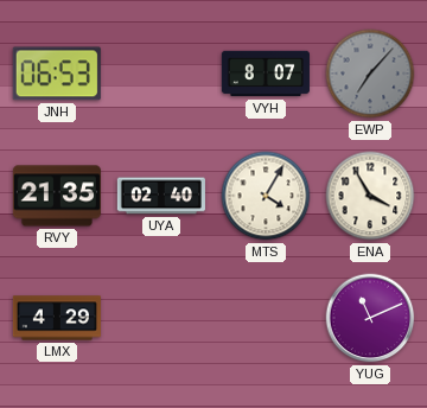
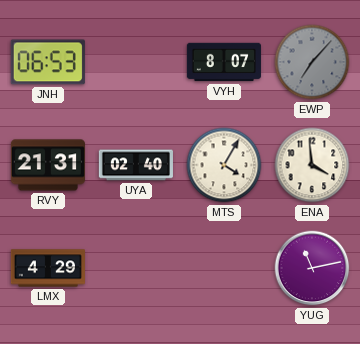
RVY: 21:35 -> 21:31
ENA: 3:55 -> 3:59
YUG: 11:11 -> 11:13
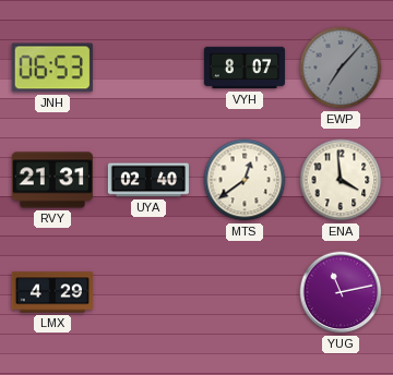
MTS: 4:05 -> 12:39
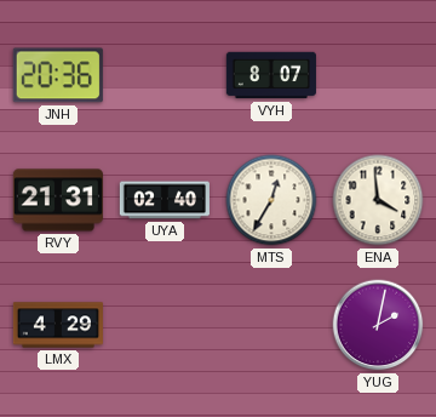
JNH: 06:53 -> 20:36
EWP: 7:07 -> none
MTS: 12:39 -> 12:35
YUG: 11:13 -> 2:02
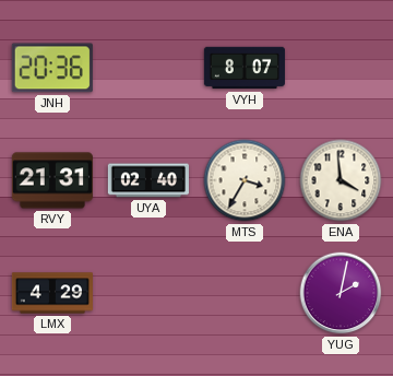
MTS: 12:35 -> 3:35
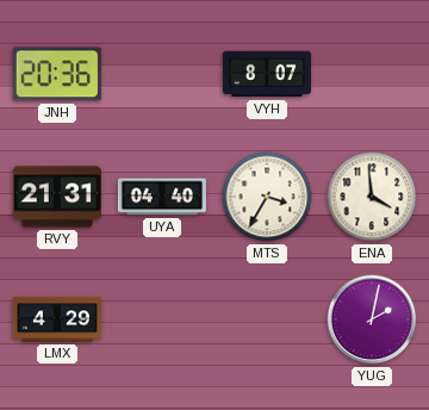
UYA: 02:40 -> 04:40
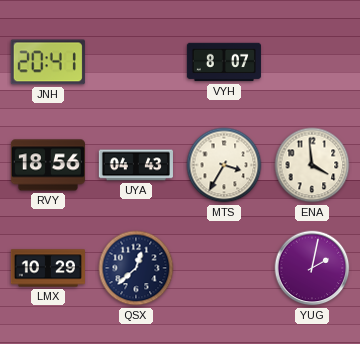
JNH: 20:36 -> 20:41
RVY: 21:31 -> 18:56
UYA: 04:40 -> 04:43
LMX: 4:29 -> 10:29
QSX: none -> 12:38
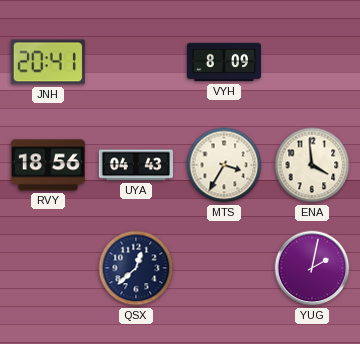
VYH: 8:07 -> 8:09
LMX: 10:29 -> none
